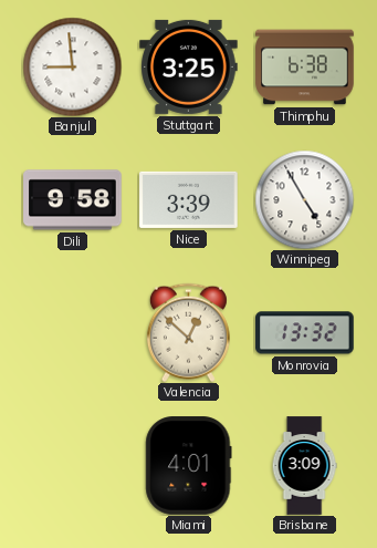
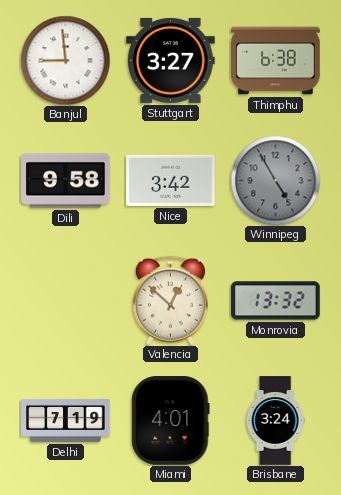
Stuttgart: 3:25 -> 3:27
Nice: 3:39 -> 3:42
Winnipeg dial: white -> grey
Delhi: none -> 7:19
Brisbane: 3:09 -> 3:24
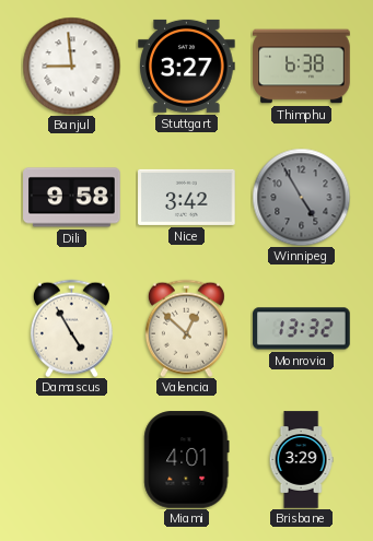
Damascus: none -> 4:55
Delhi: 7:19 -> none
Brisbane: 3:24 -> 3:29
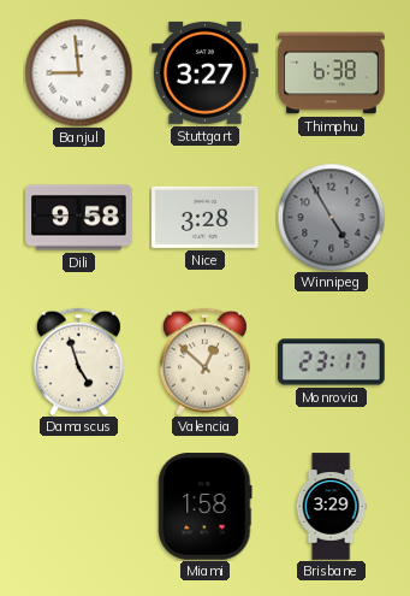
Nice: 3:42 -> 3:28
Damascus: 4:55 -> 4:57
Monrovia: 13:32 -> 23:17
Miami: 4:01 -> 1:58
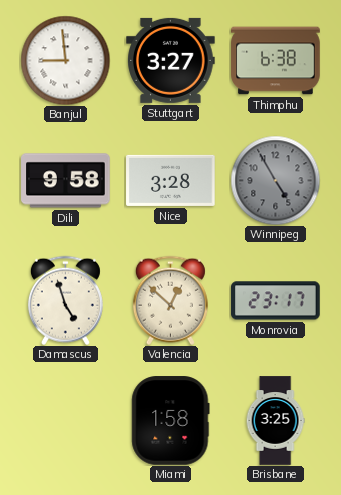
Brisbane: 3:29 -> 3:25
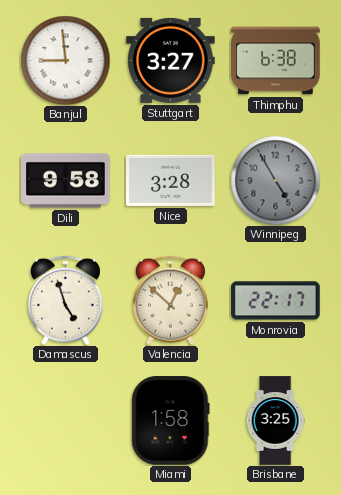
Monrovia: 23:17 -> 22:17
